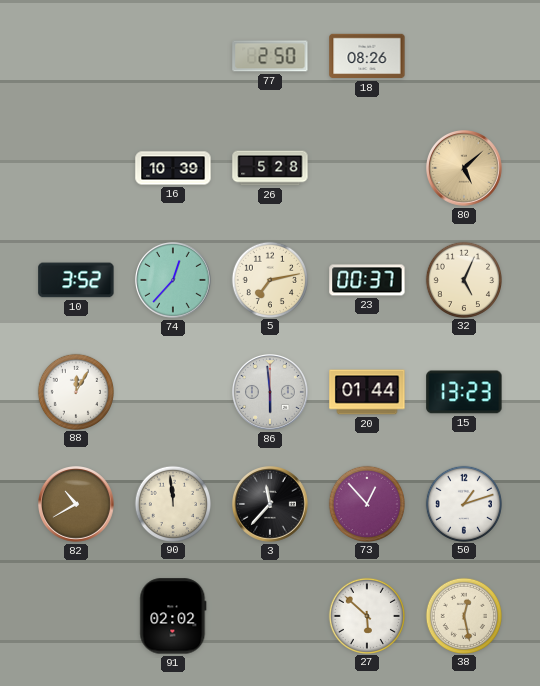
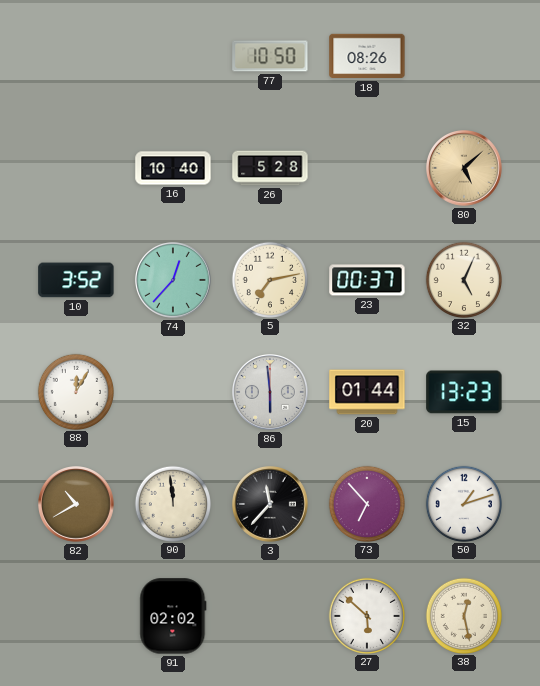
77: 2:50 -> 10:50
16: 10:39 -> 10:40
73: 12:53 -> 6:53
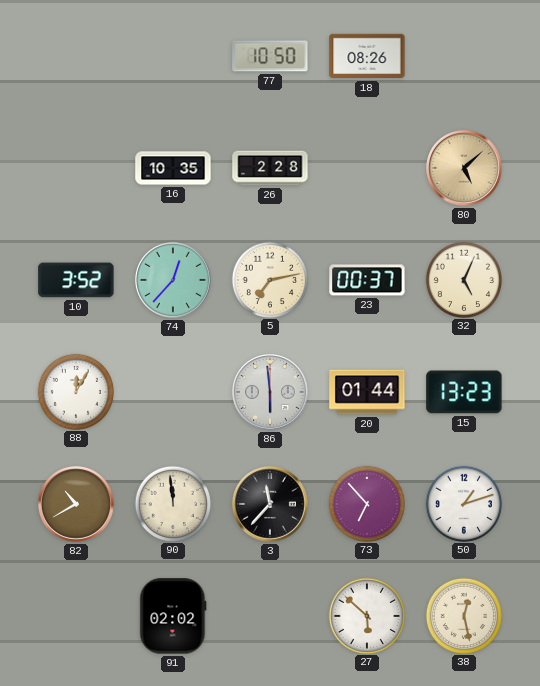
16: 10:40 -> 10:35
26: 5:28 -> 2:28
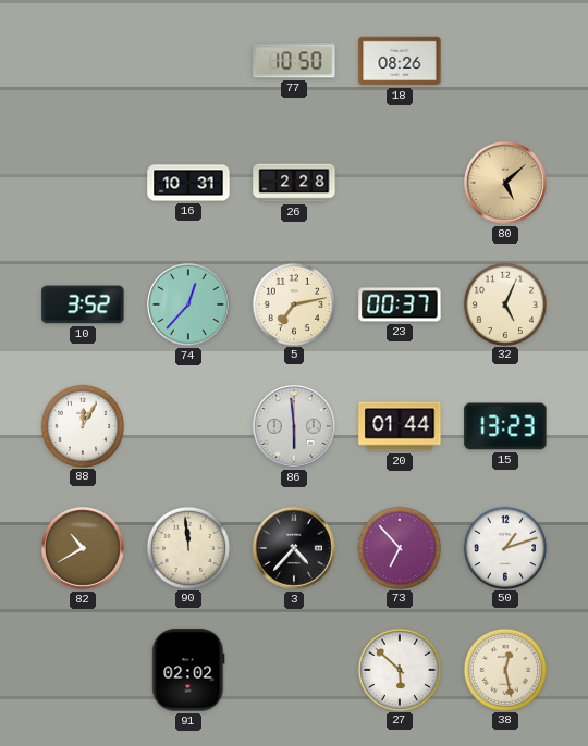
16: 10:35 -> 10:31
3: 11:37 -> 4:37
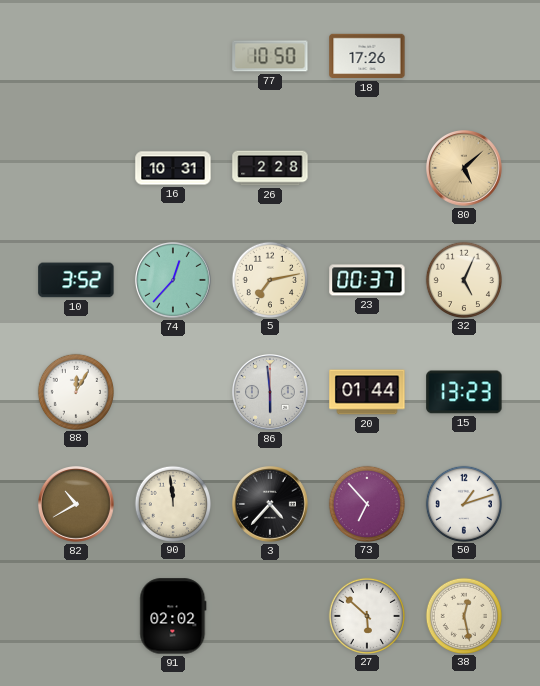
18: 08:26 -> 17:26
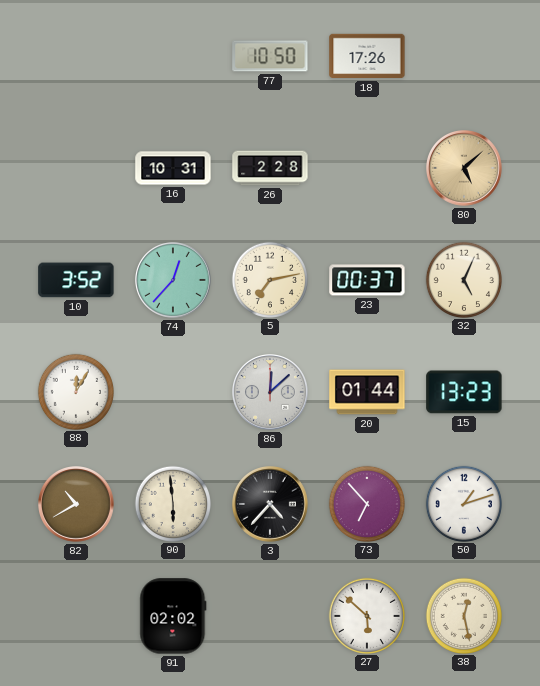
86: 5:59 -> 12:08
90: 11:59 -> 5:59
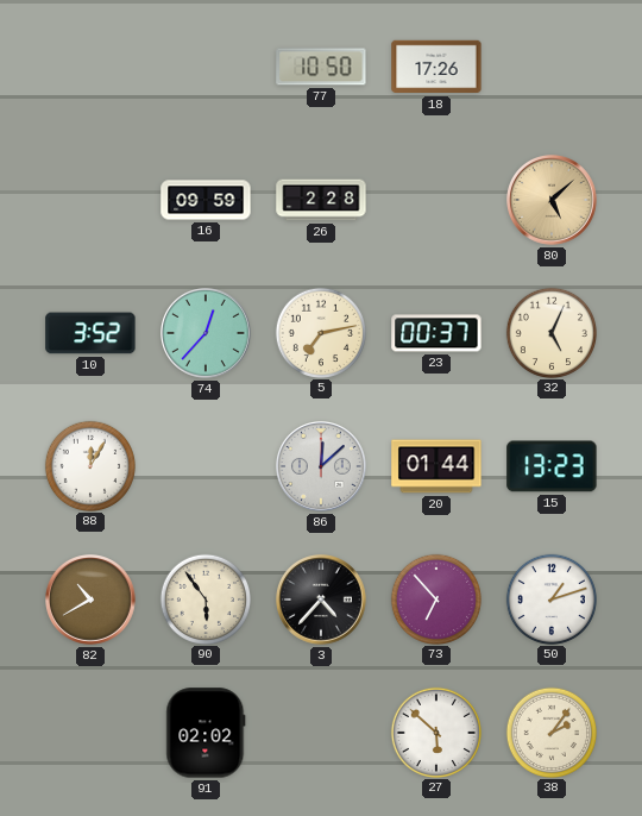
16: 10:31 -> 09:59
90: 5:59 -> 5:54
38: 12:28 -> 2:06
